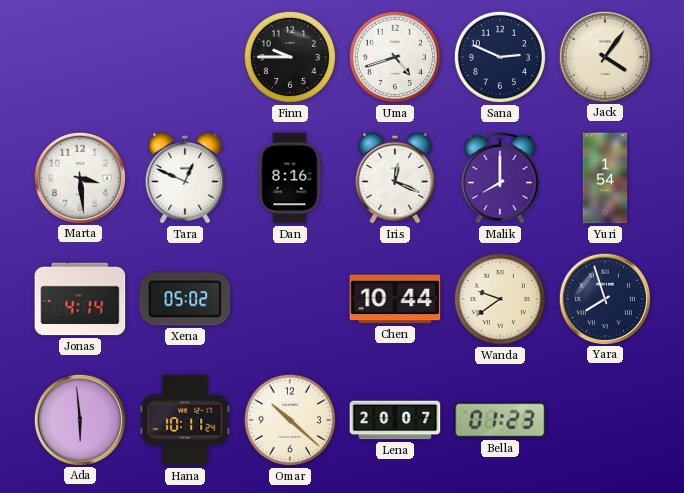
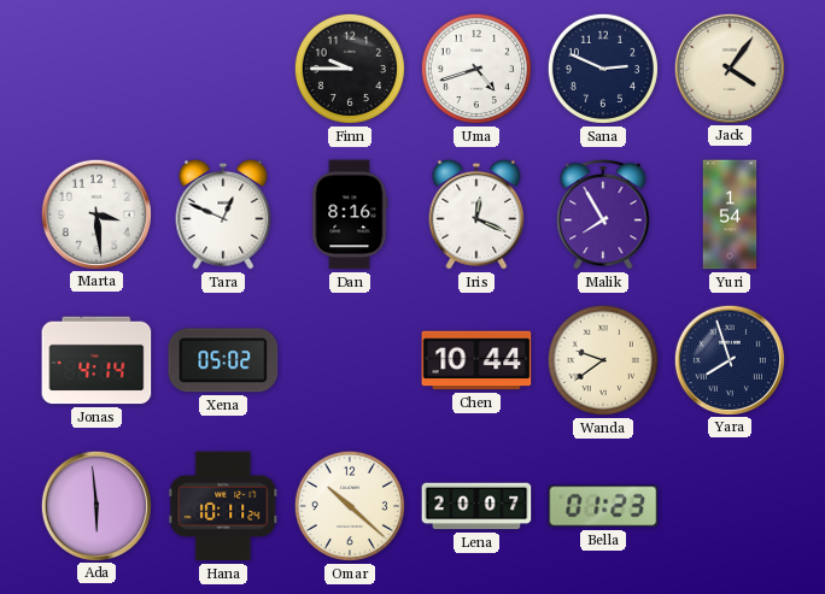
Malik: 8:00 -> 7:55
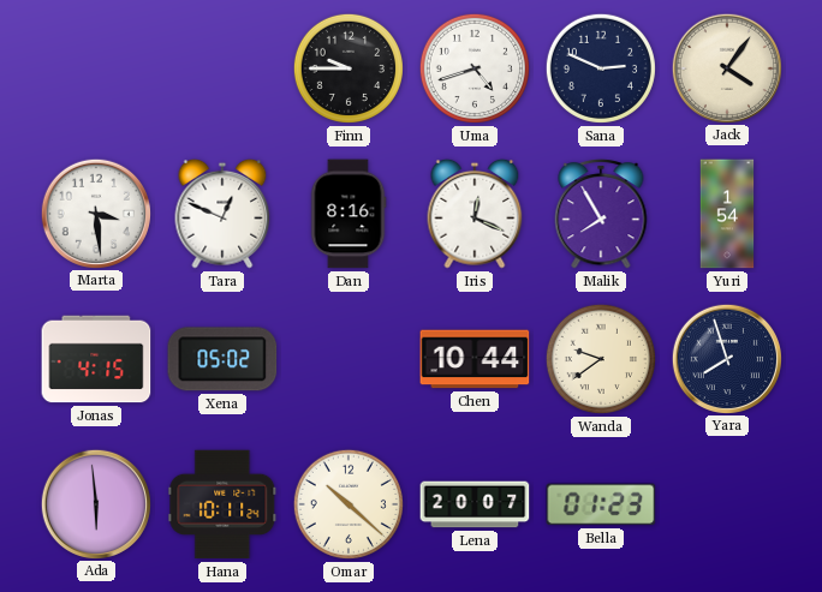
Jonas: 4:14 -> 4:15
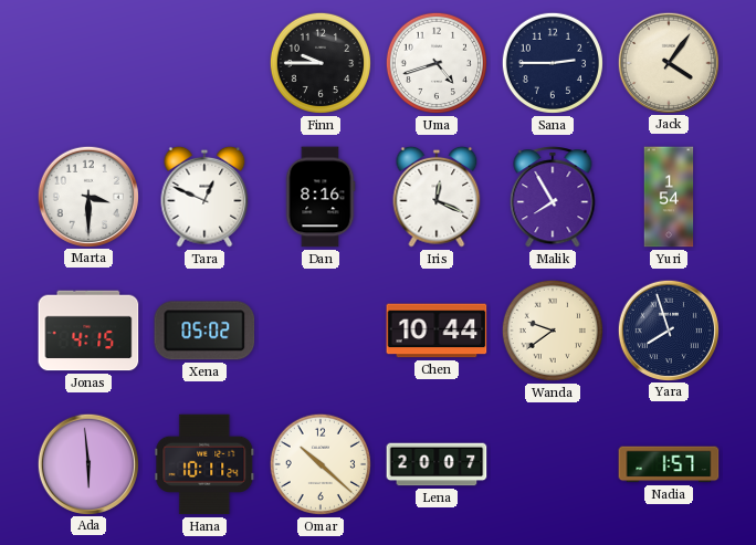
Sana: 2:49 -> 2:45
Marta: 3:29 -> 3:30
Bella: 01:23 -> none
Nadia: none -> 1:57
